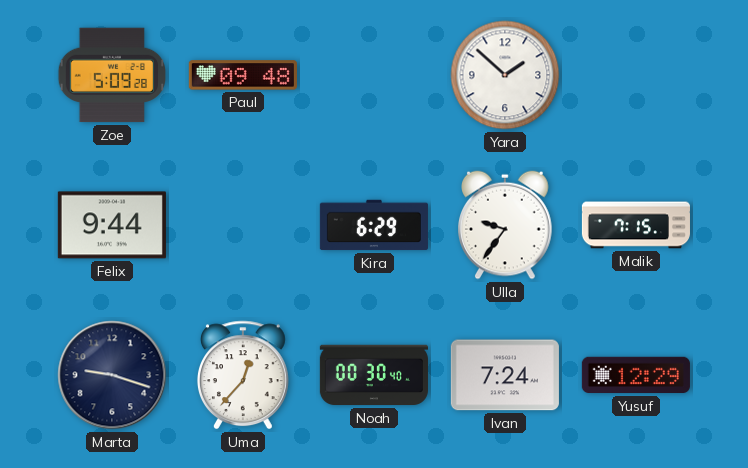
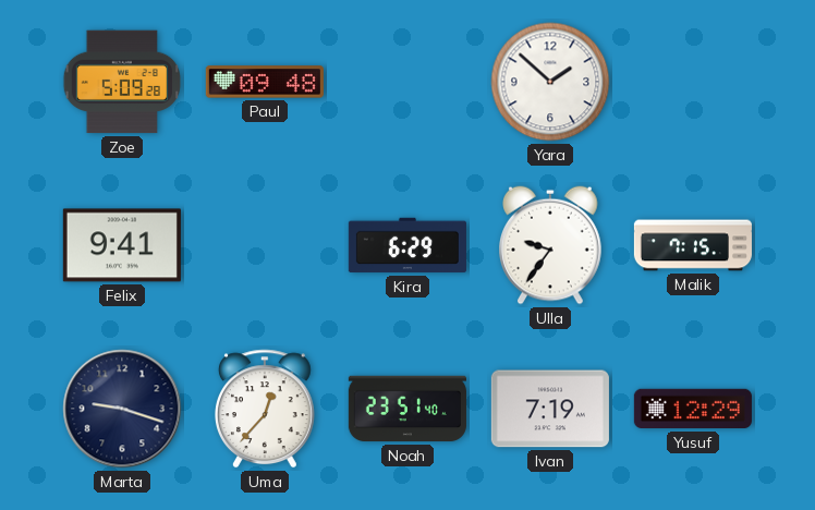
Felix: 9:44 -> 9:41
Noah: 00:30 -> 23:51
Ivan: 7:24 -> 7:19
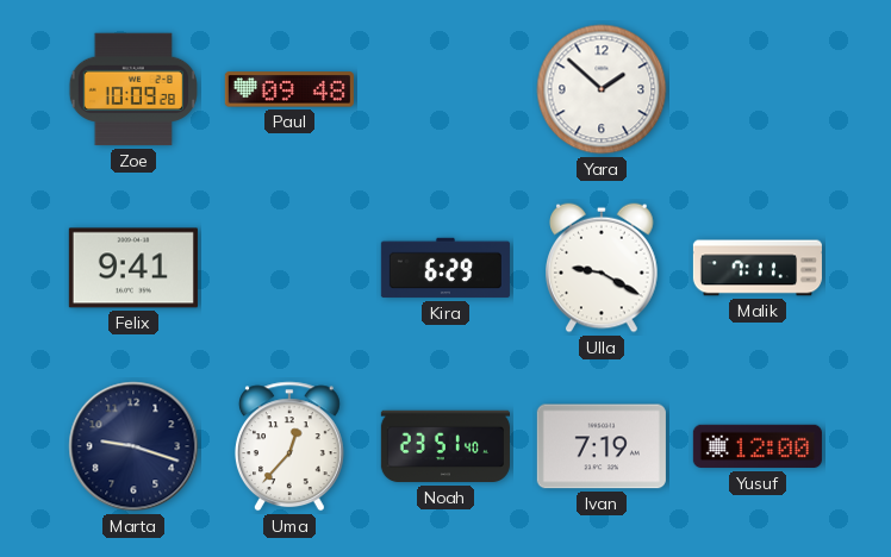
Zoe: 5:09 -> 10:09
Ulla: 9:36 -> 9:20
Malik: 7:15 -> 7:11
Yusuf: 12:29 -> 12:00
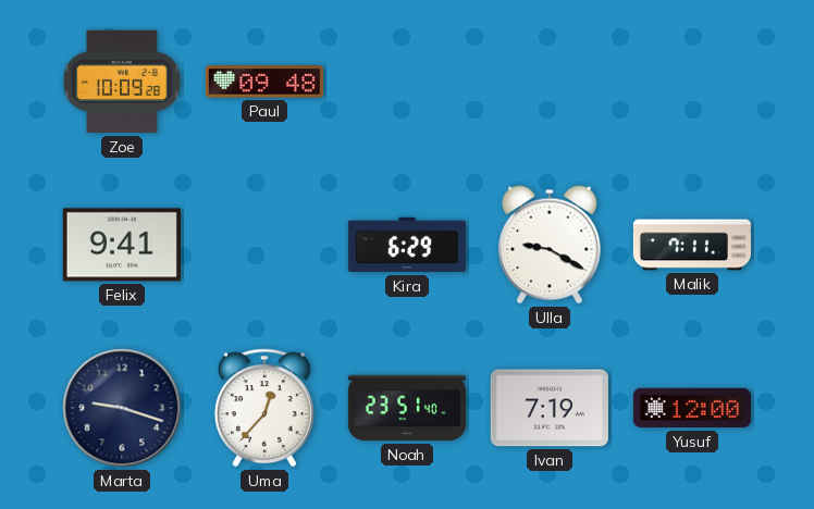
Yara: 1:52 -> none
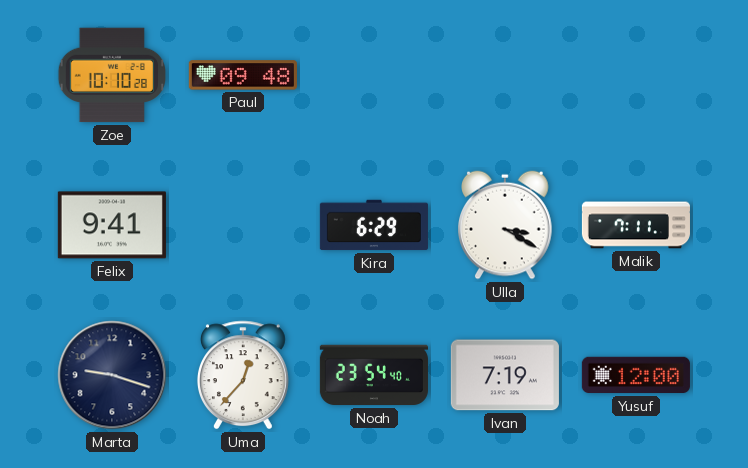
Zoe: 10:09 -> 10:10
Ulla: 9:20 -> 3:20
Noah: 23:51 -> 23:54
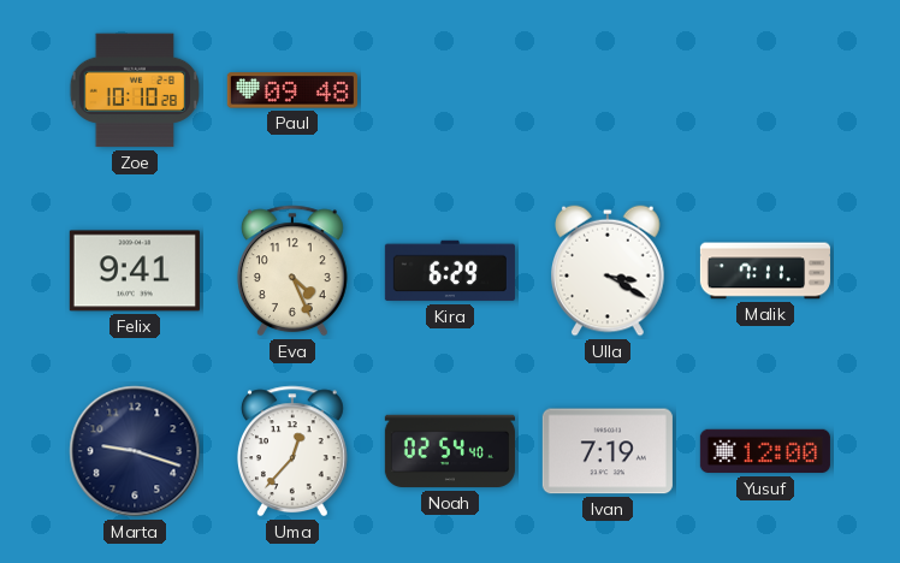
Eva: none -> 4:26
Noah: 23:54 -> 02:54
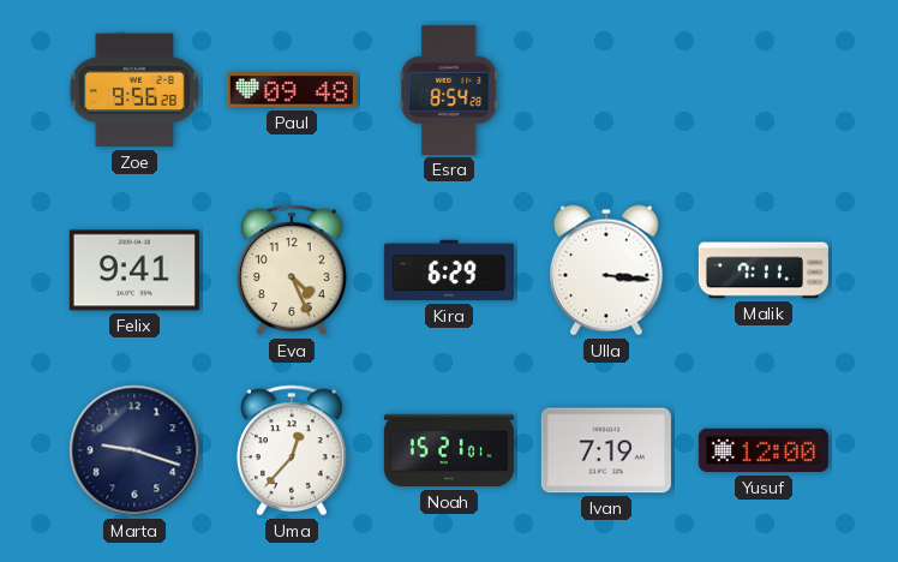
Zoe: 10:10 -> 9:56
Esra: none -> 8:54
Ulla: 3:20 -> 3:16
Noah: 02:54 -> 15:21
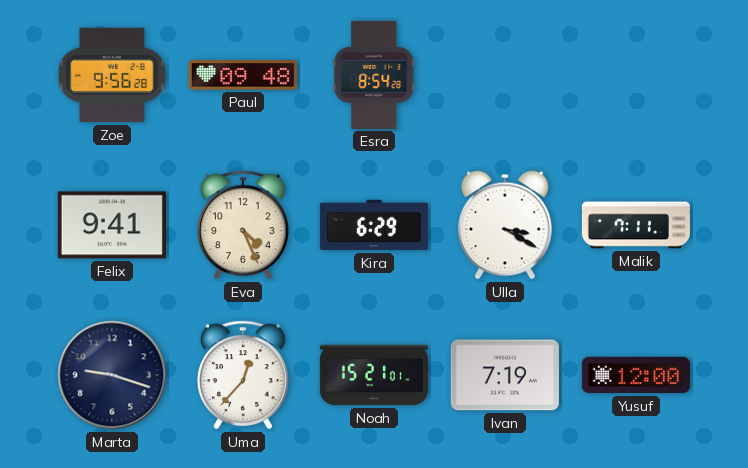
Ulla: 3:16 -> 3:20
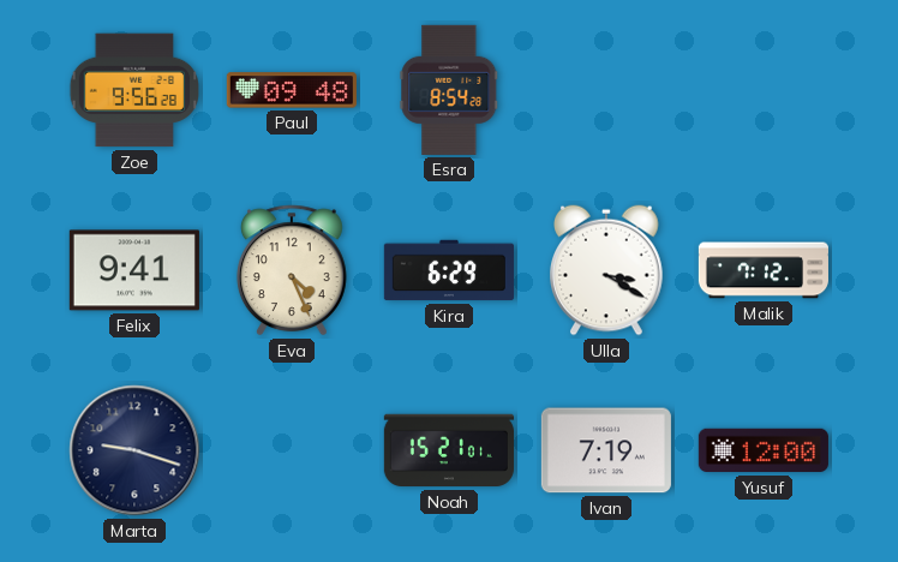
Malik: 7:11 -> 7:12
Uma: 12:37 -> none
